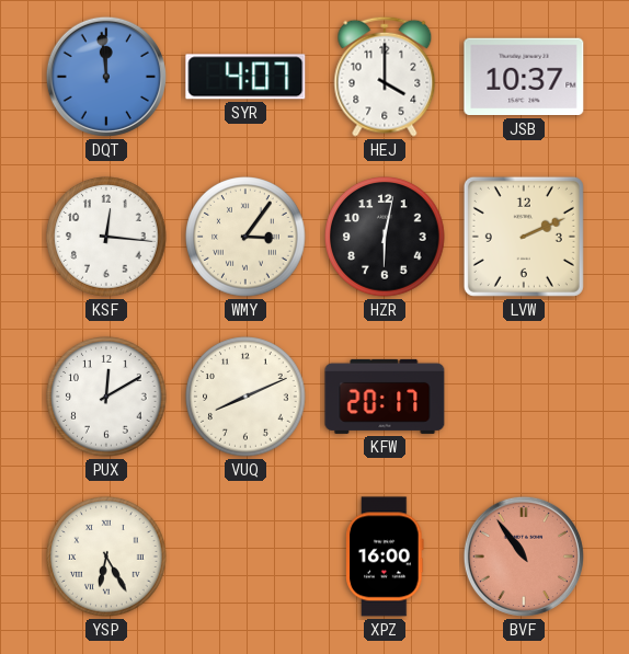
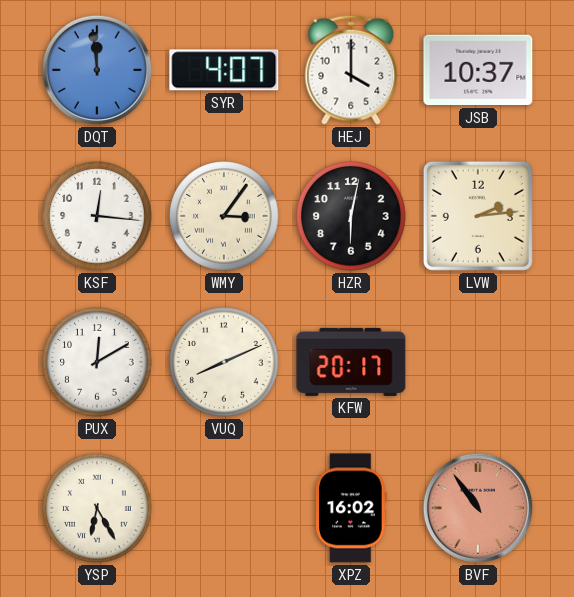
LVW: 2:11 -> 2:14
XPZ: 16:00 -> 16:02
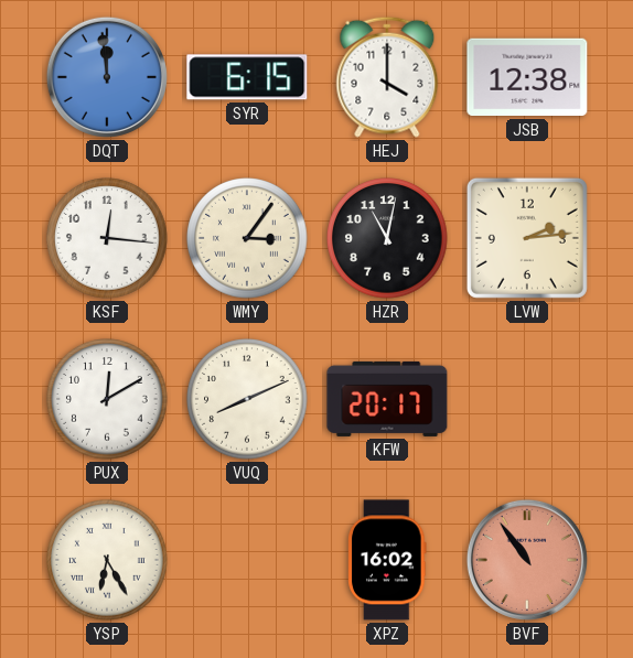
SYR: 4:07 -> 6:15
JSB: 10:37 -> 12:38
HZR: 6:02 -> 11:02
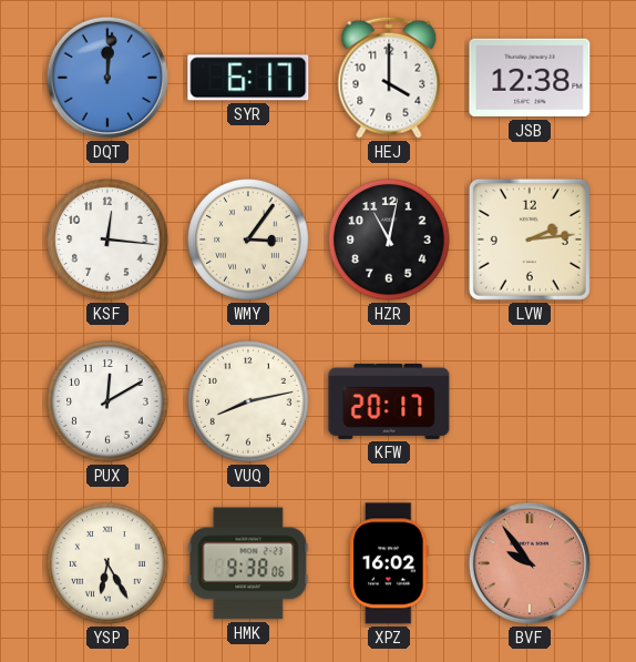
DQT: 11:59 -> 12:01
SYR: 6:15 -> 6:17
VUQ: 8:11 -> 8:13
HMK: none -> 9:38
BVF: 10:54 -> 9:54
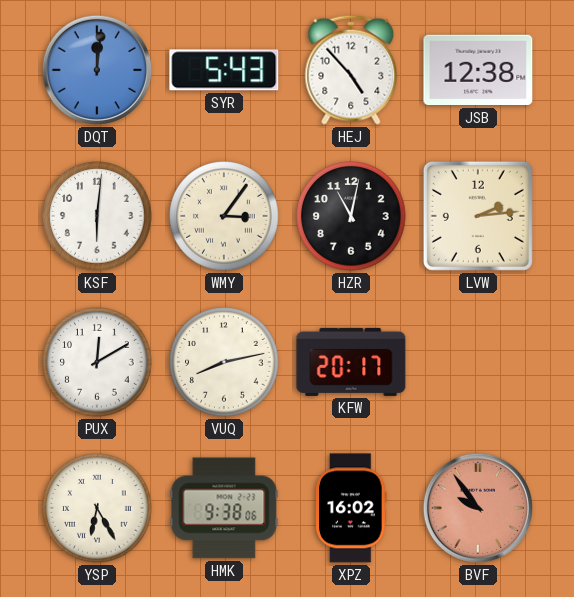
SYR: 6:17 -> 5:43
HEJ: 4:00 -> 4:53
KSF: 12:16 -> 6:01
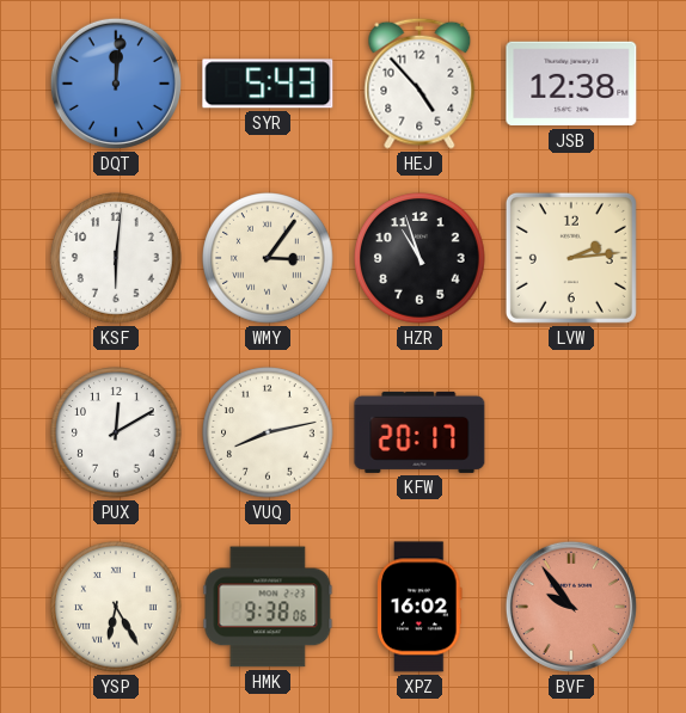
HZR: 11:02 -> 10:57
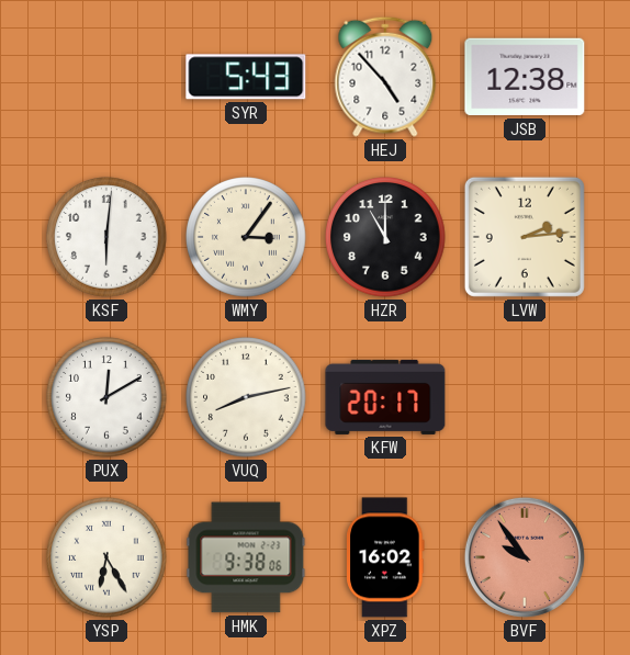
DQT: 12:01 -> none
HZR: 10:57 -> 11:00
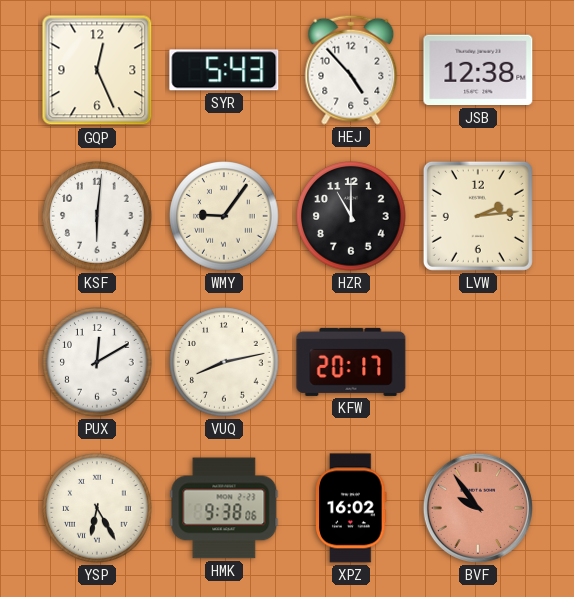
GQP: none -> 12:26
WMY: 3:06 -> 9:06
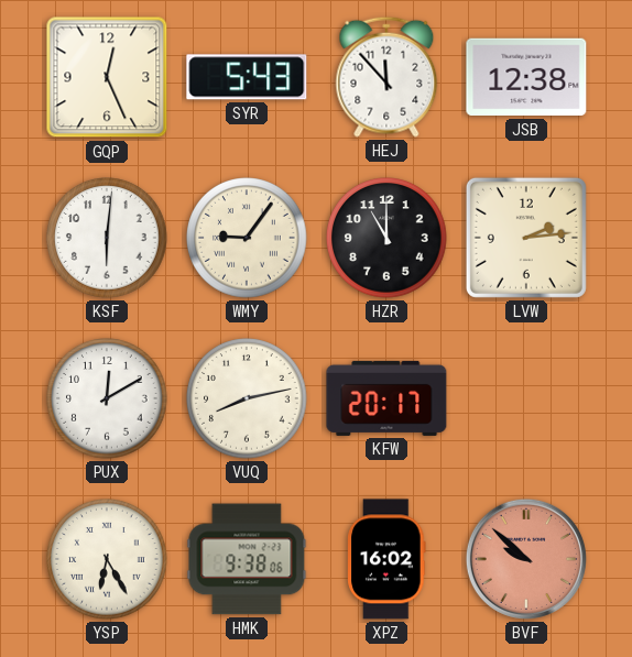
HEJ: 4:53 -> 11:53
BVF: 9:54 -> 9:52
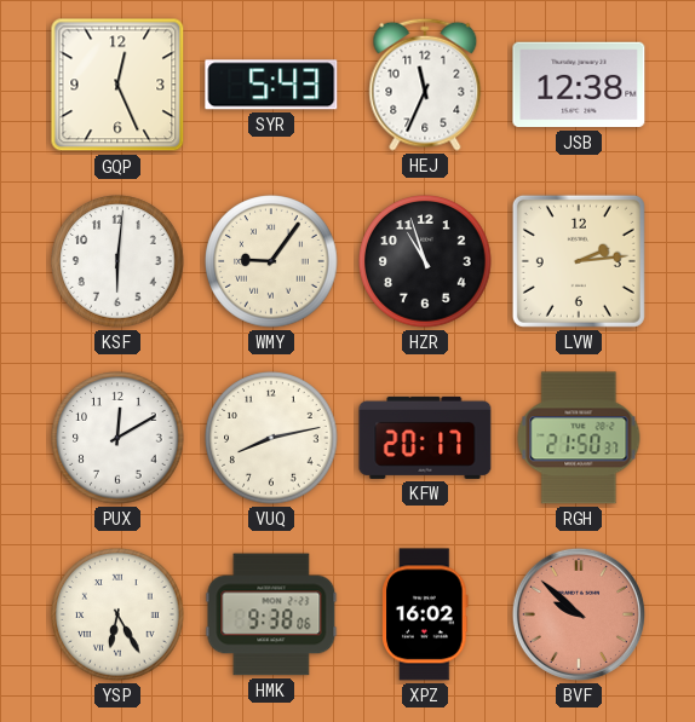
HEJ: 11:53 -> 11:34
HZR: 11:00 -> 10:57
RGH: none -> 21:50
